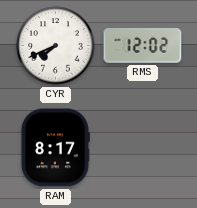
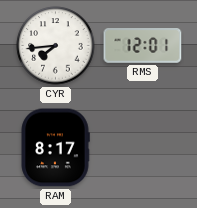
CYR: 7:41 -> 7:44
RMS: 12:02 -> 12:01
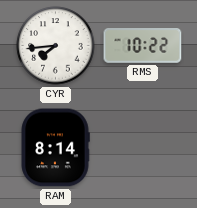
RMS: 12:01 -> 10:22
RAM: 8:17 -> 8:14
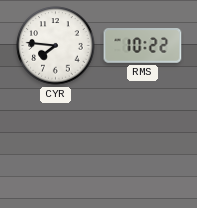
CYR: 7:44 -> 7:46
RAM: 8:14 -> none
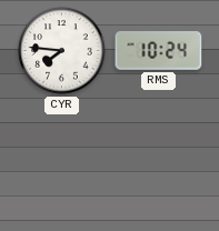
RMS: 10:22 -> 10:24
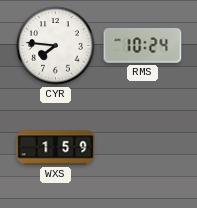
WXS: none -> 1:59
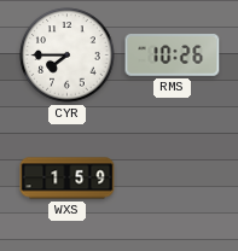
CYR: 7:46 -> 7:45
RMS: 10:24 -> 10:26
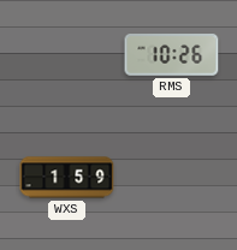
CYR: 7:45 -> none
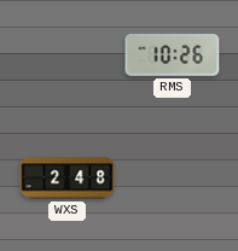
WXS: 1:59 -> 2:48
